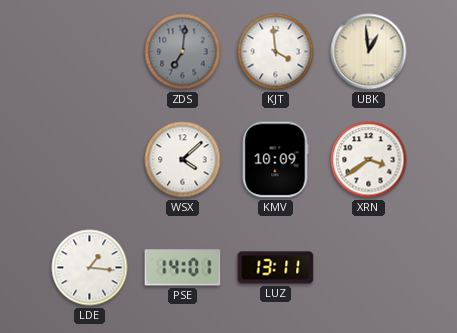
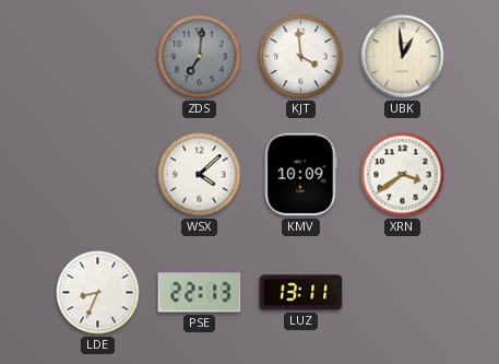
LDE: 1:16 -> 8:34
PSE: 14:01 -> 22:13
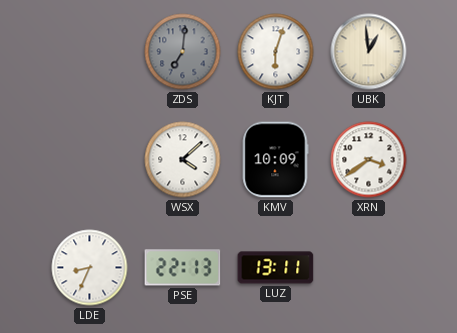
KJT: 3:59 -> 6:03
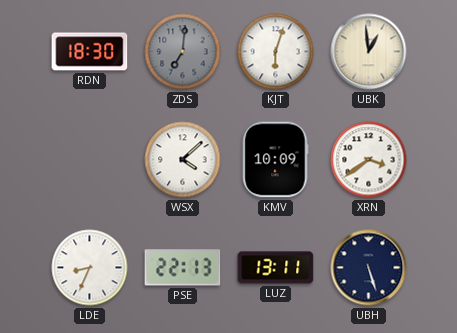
RDN: none -> 18:30
UBH: none -> 5:27
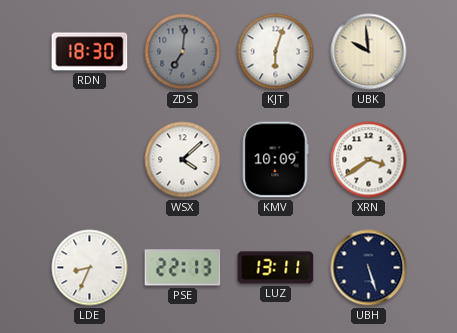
UBK: 12:59 -> 9:59
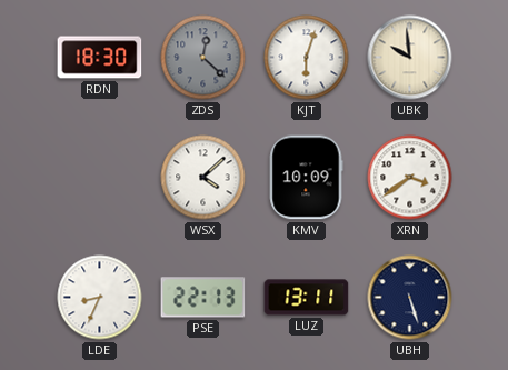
ZDS: 7:01 -> 12:22
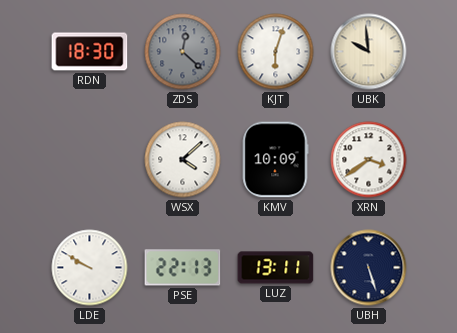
LDE: 8:34 -> 9:50
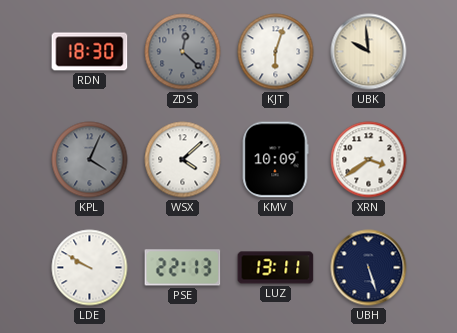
KPL: none -> 4:04
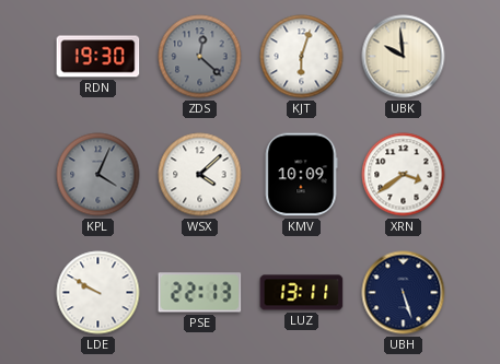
RDN: 18:30 -> 19:30
